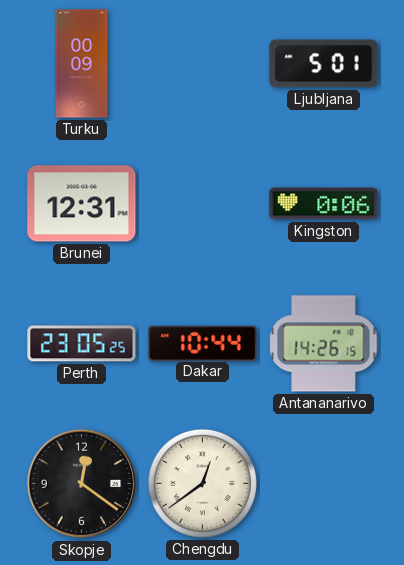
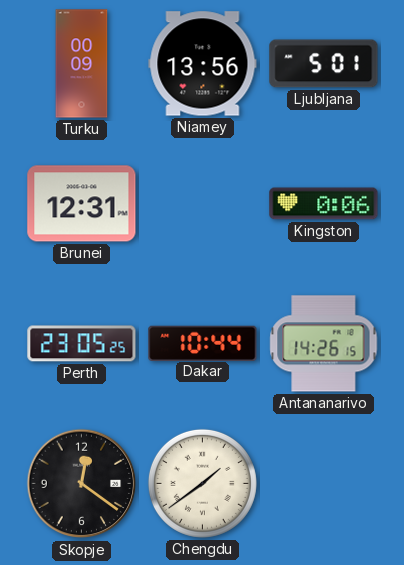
Niamey: none -> 13:56
Chengdu: 12:39 -> 1:39
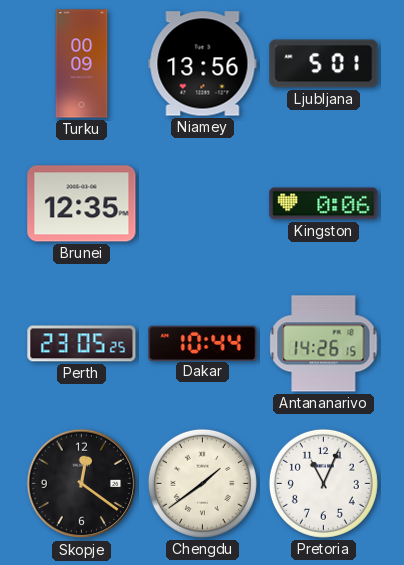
Brunei: 12:31 -> 12:35
Pretoria: none -> 11:04
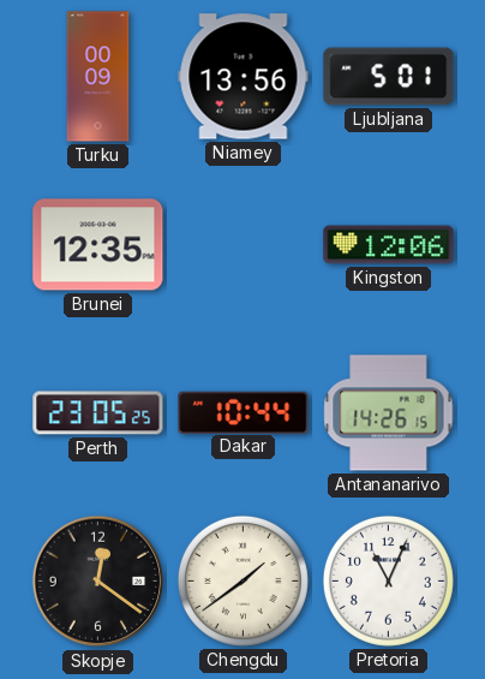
Kingston: 0:06 -> 12:06
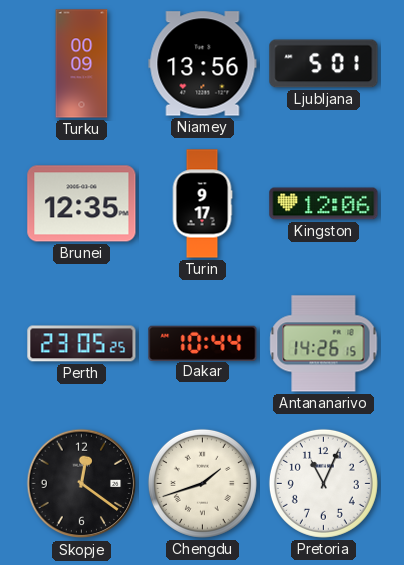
Turin: none -> 9:17
Chengdu: 1:39 -> 1:42
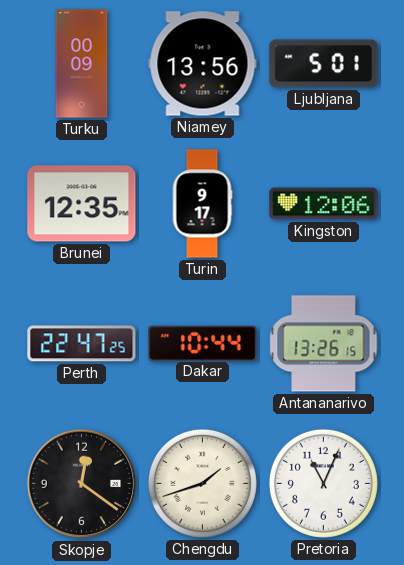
Perth: 23:05 -> 22:47
Antananarivo: 14:26 -> 13:26
